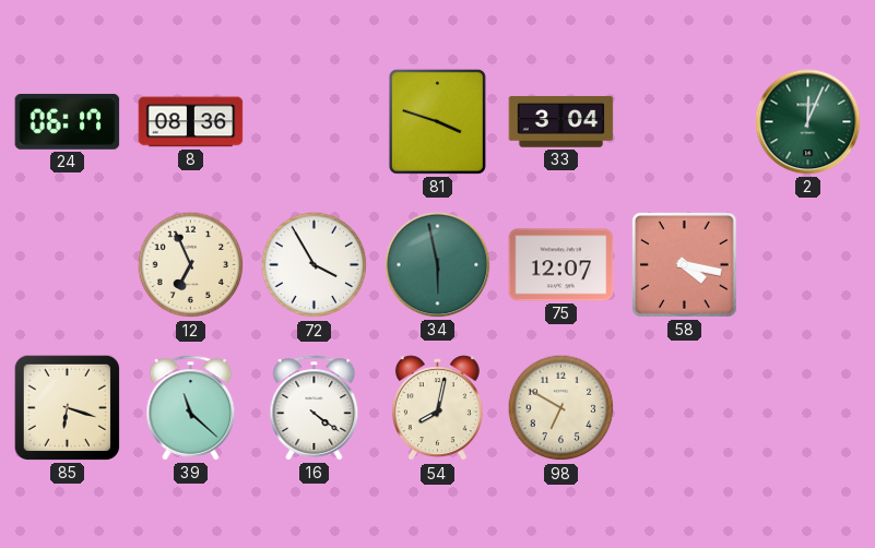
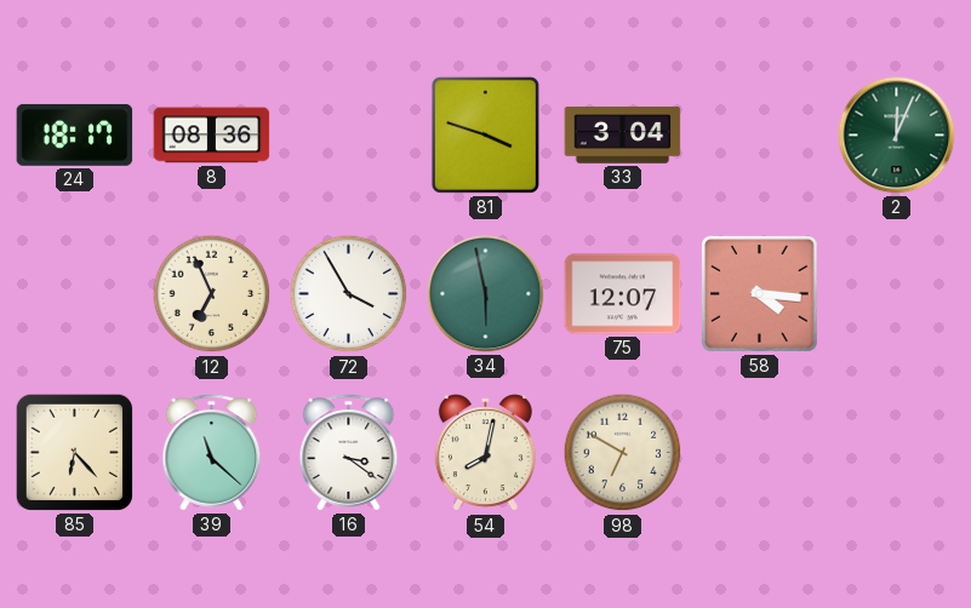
24: 06:17 -> 18:17
58: 4:17 -> 4:16
85: 6:18 -> 6:23
16: 4:21 -> 3:21
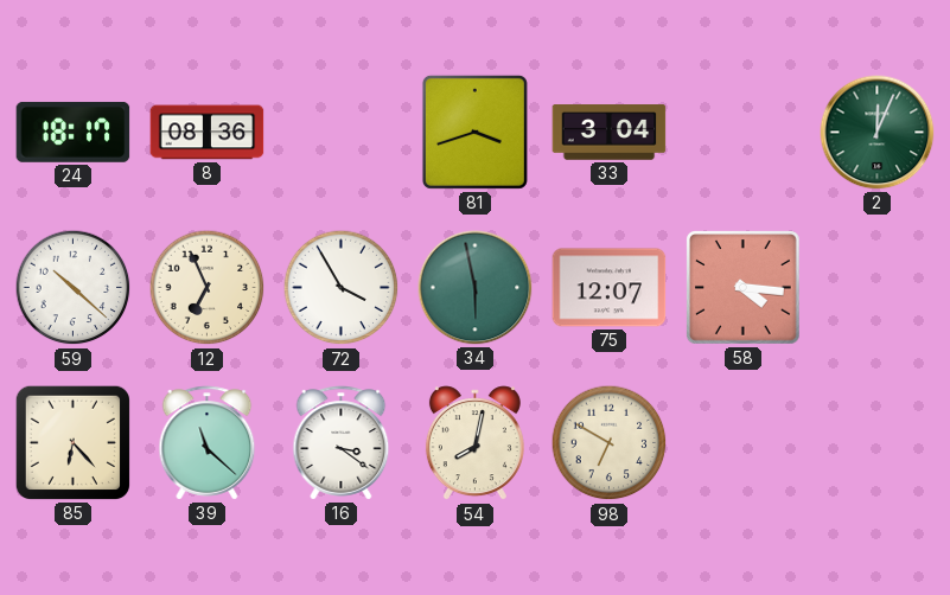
81: 3:48 -> 3:42
59: none -> 10:22
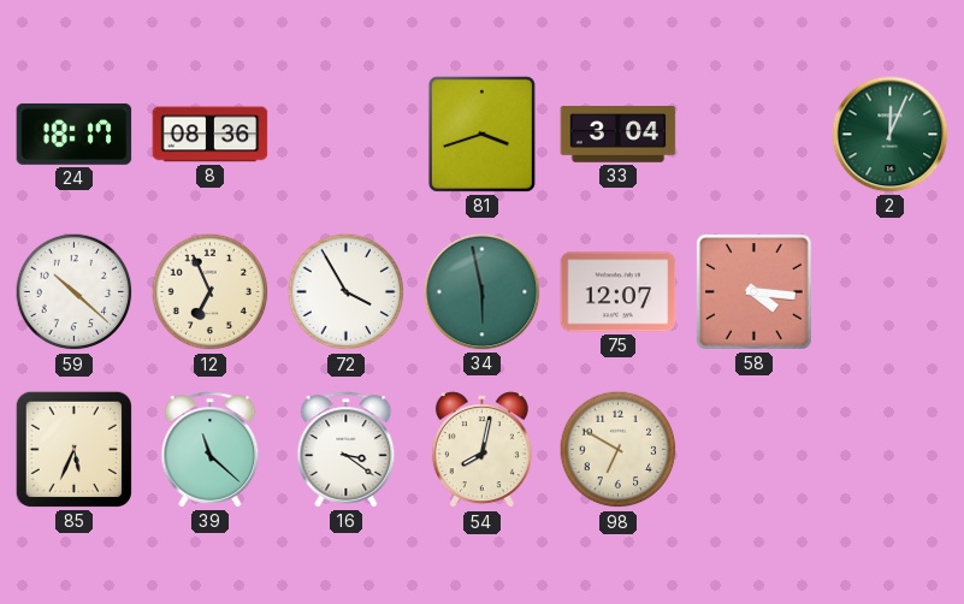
85: 6:23 -> 5:34
